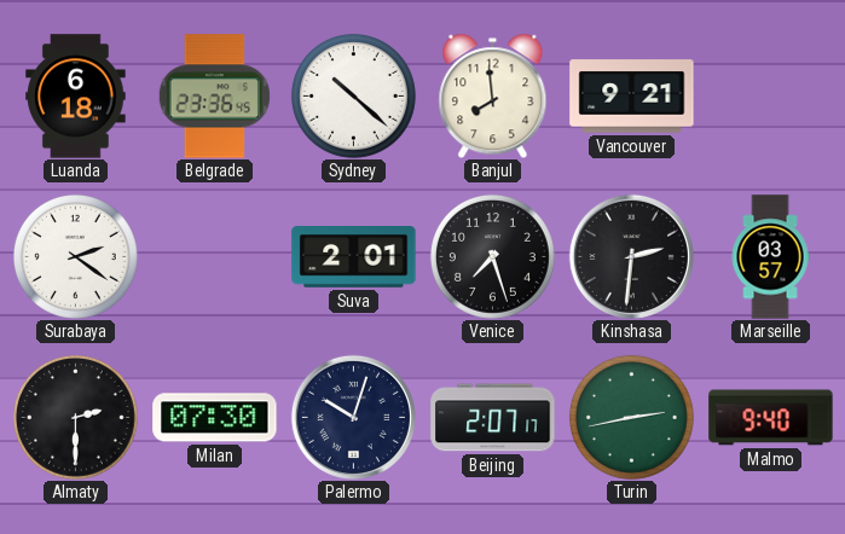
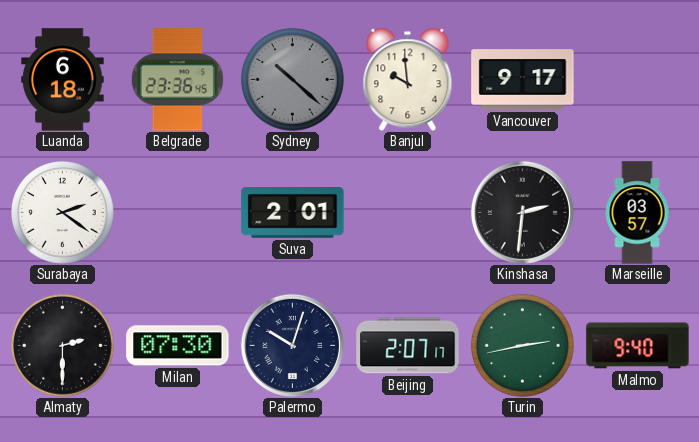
Sydney dial: white -> grey
Banjul: 7:59 -> 9:59
Vancouver: 9:21 -> 9:17
Venice: 7:27 -> none
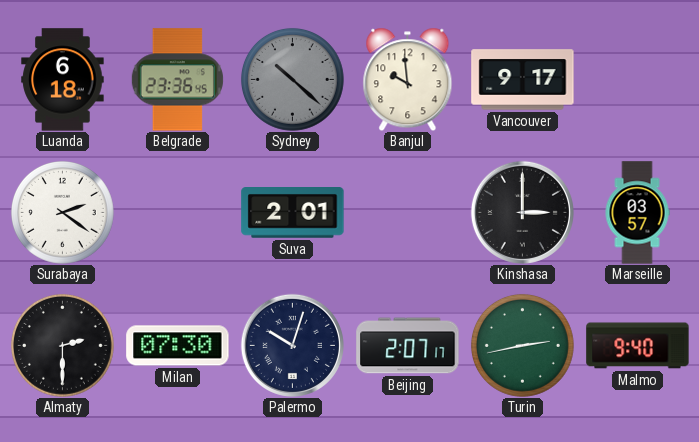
Kinshasa: 2:31 -> 3:00
